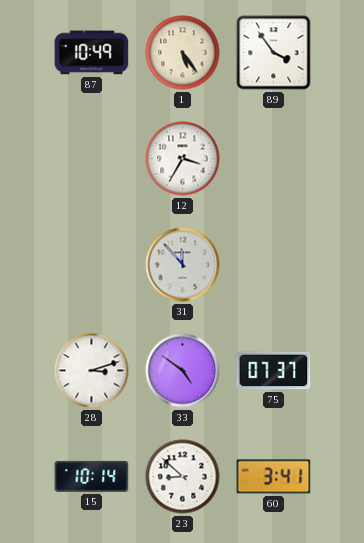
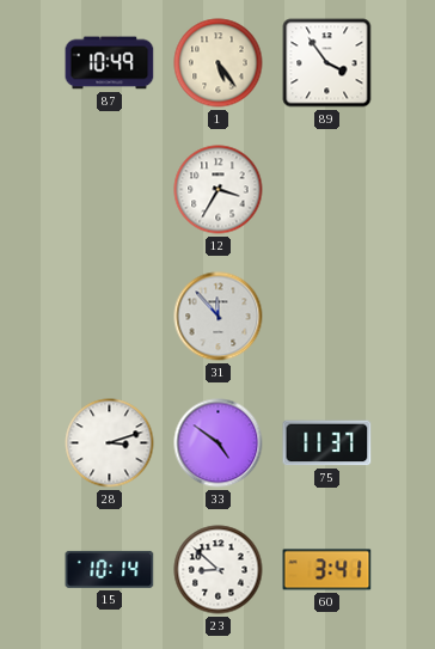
75: 07:37 -> 11:37
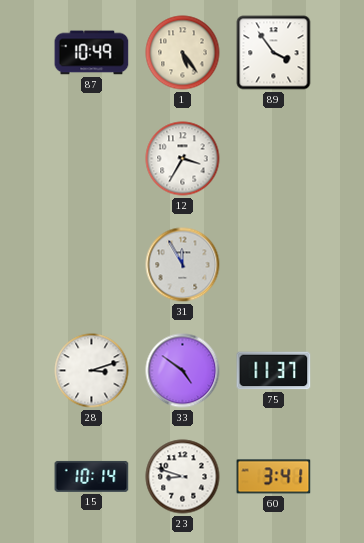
31: 11:53 -> 11:55
23: 8:52 -> 8:48
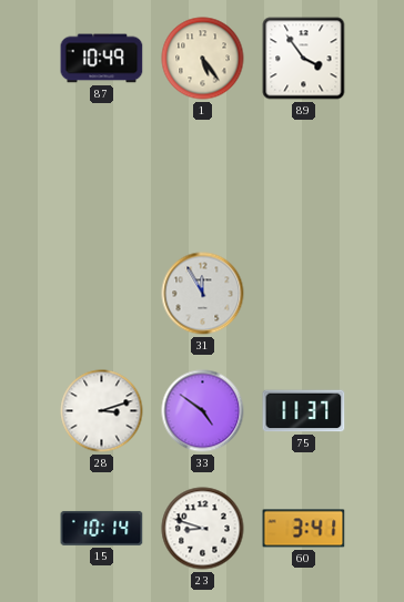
12: 3:35 -> none
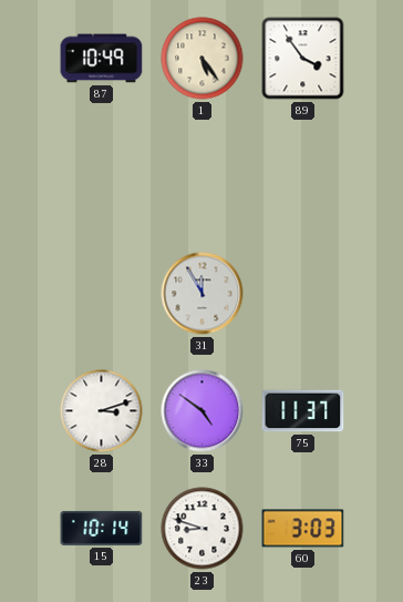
60: 3:41 -> 3:03
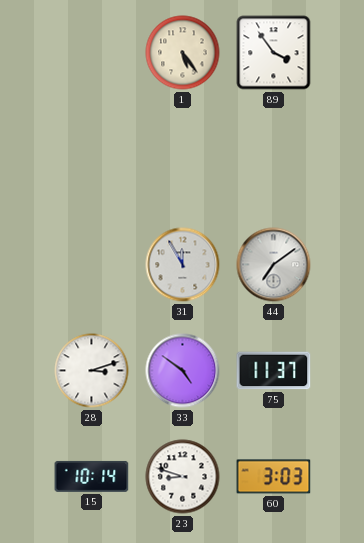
87: 10:49 -> none
44: none -> 7:09
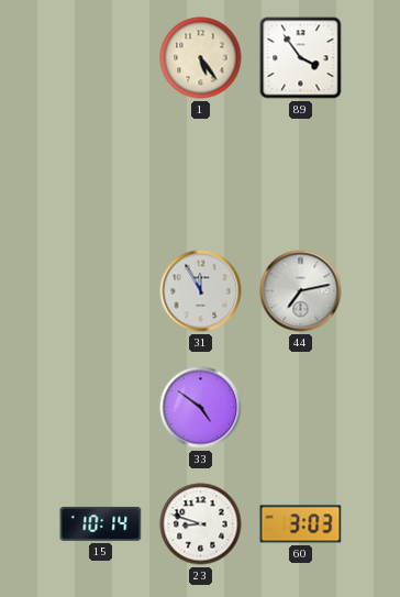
44: 7:09 -> 7:13
28: 3:12 -> none
75: 11:37 -> none
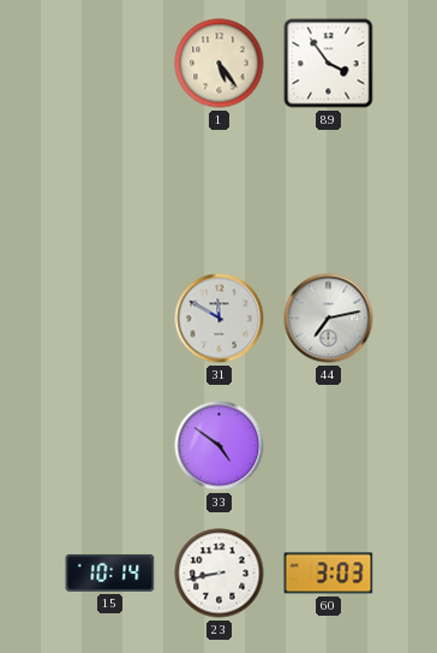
31: 11:55 -> 11:50
23: 8:48 -> 8:43
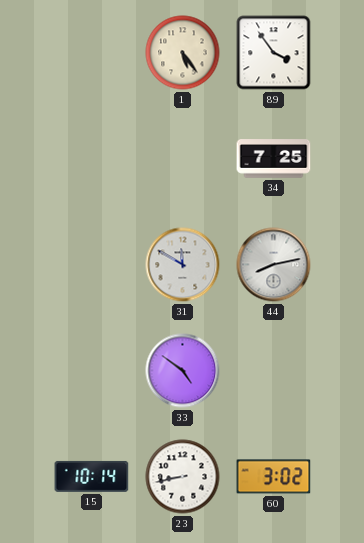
34: none -> 7:25
44: 7:13 -> 8:13
60: 3:03 -> 3:02
